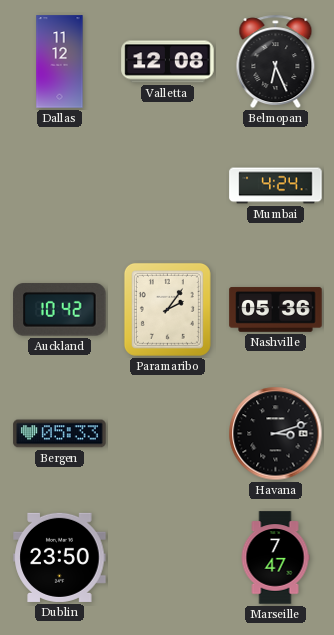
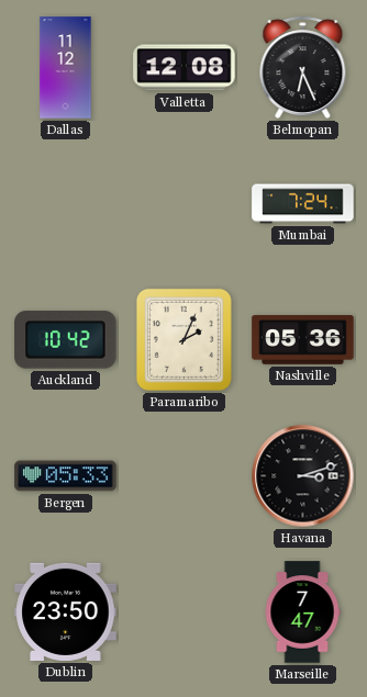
Mumbai: 4:24 -> 7:24
Paramaribo: 2:06 -> 2:04
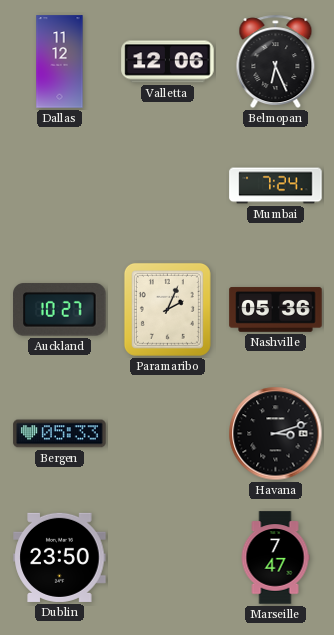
Valletta: 12:08 -> 12:06
Auckland: 10:42 -> 10:27
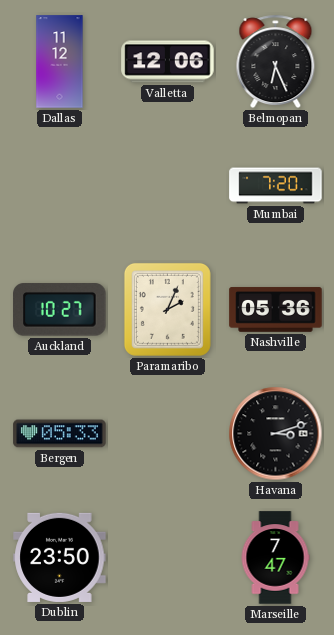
Mumbai: 7:24 -> 7:20
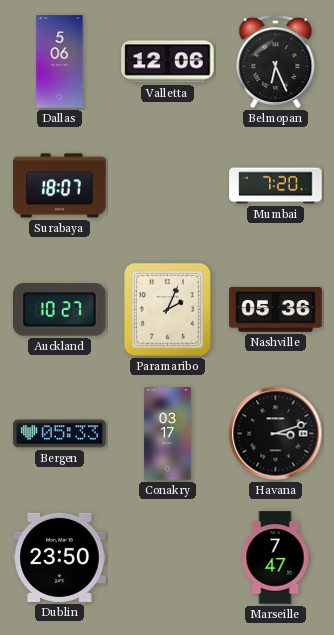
Dallas: 11:12 -> 5:06
Surabaya: none -> 18:07
Conakry: none -> 03:17
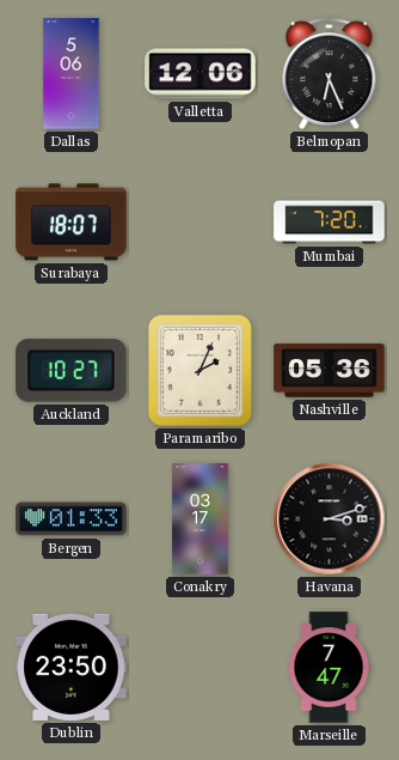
Bergen: 05:33 -> 01:33
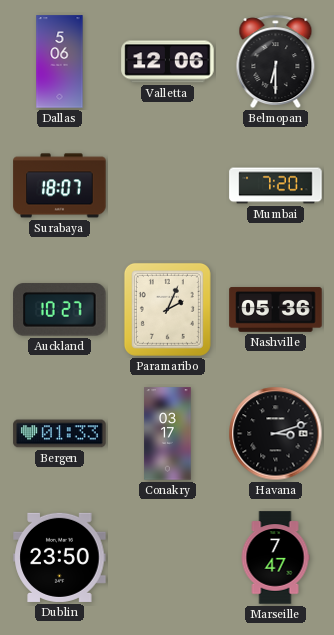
Belmopan: 6:26 -> 6:30
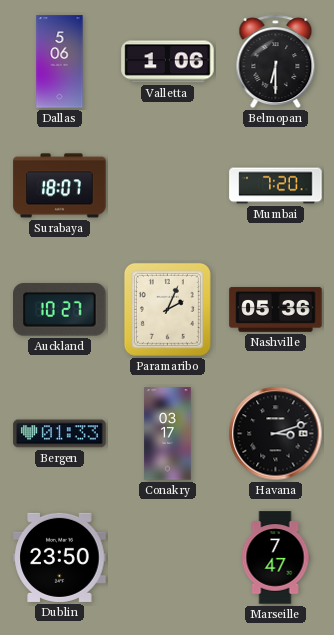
Valletta: 12:06 -> 1:06
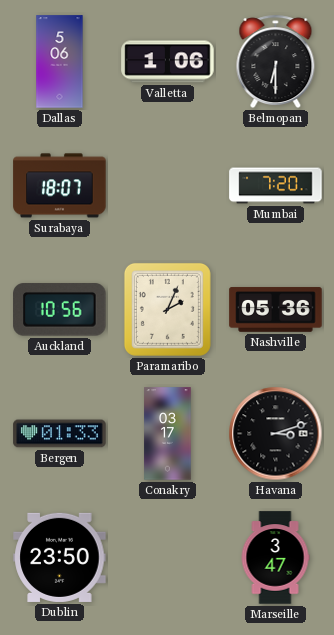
Auckland: 10:27 -> 10:56
Marseille: 7:47 -> 3:47
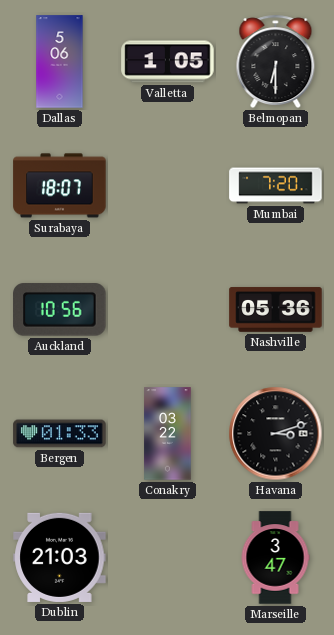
Valletta: 1:06 -> 1:05
Paramaribo: 2:04 -> none
Conakry: 03:17 -> 03:22
Dublin: 23:50 -> 21:03
